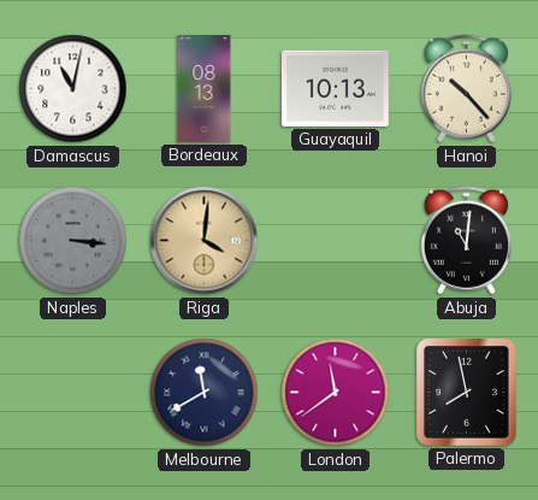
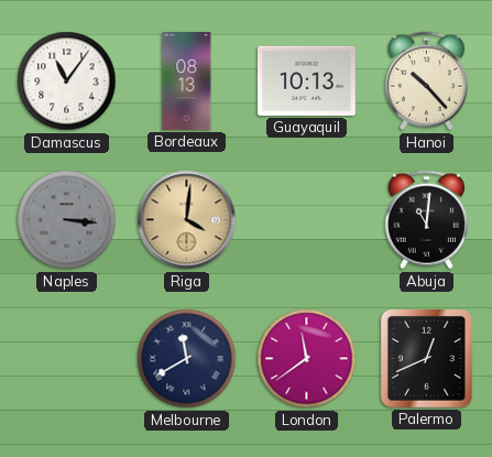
Damascus: 11:02 -> 11:06
Palermo: 7:58 -> 12:41
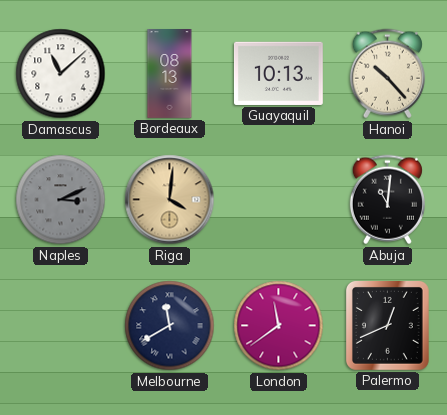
Damascus: 11:06 -> 11:08
Naples: 3:16 -> 3:11
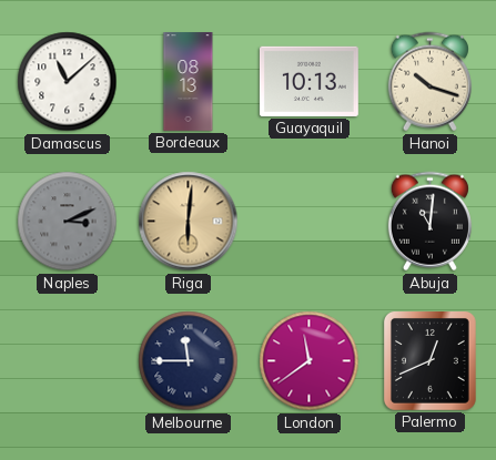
Hanoi: 10:23 -> 10:18
Riga: 4:01 -> 6:01
Melbourne: 11:40 -> 11:45
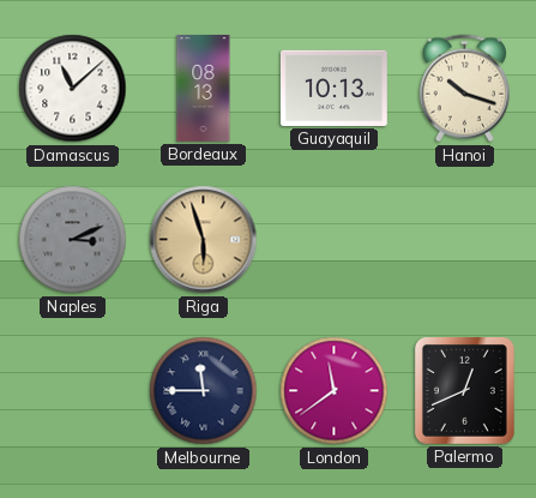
Riga: 6:01 -> 5:57
Abuja: 11:01 -> none
